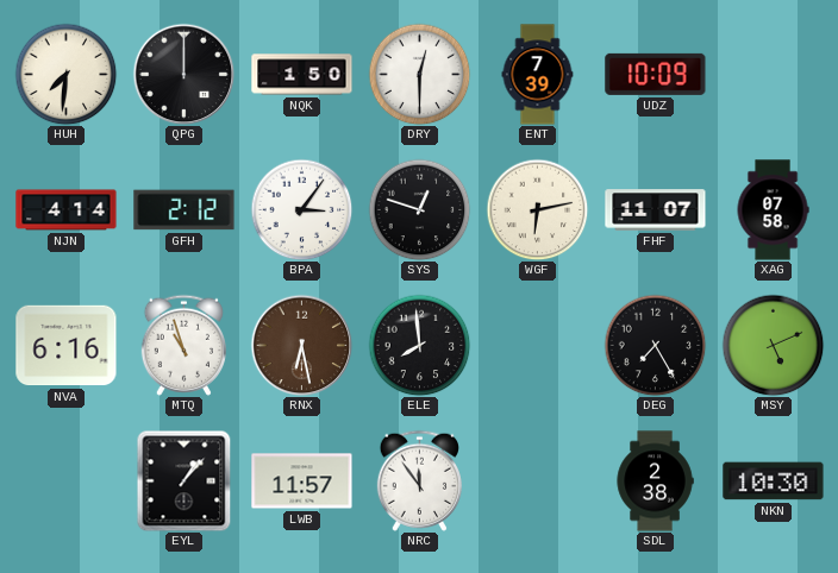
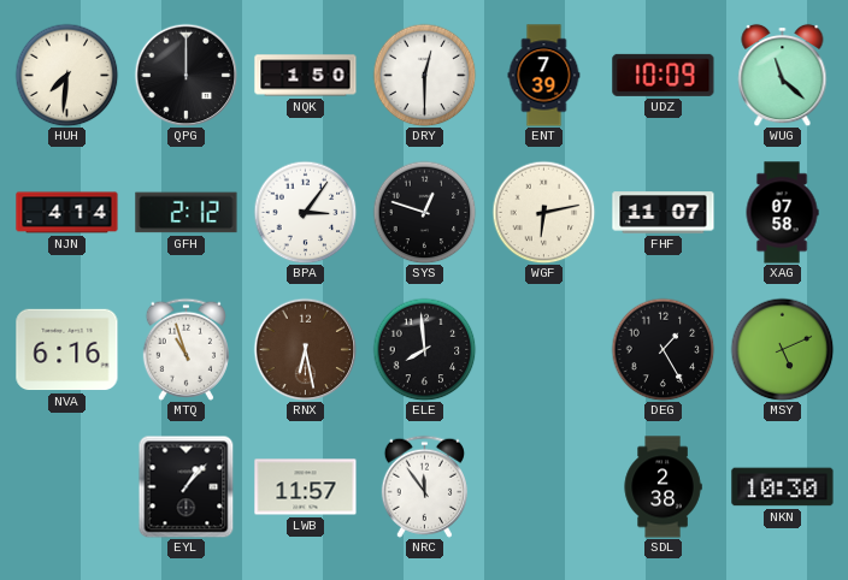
WUG: none -> 11:22
DEG: 7:25 -> 1:25
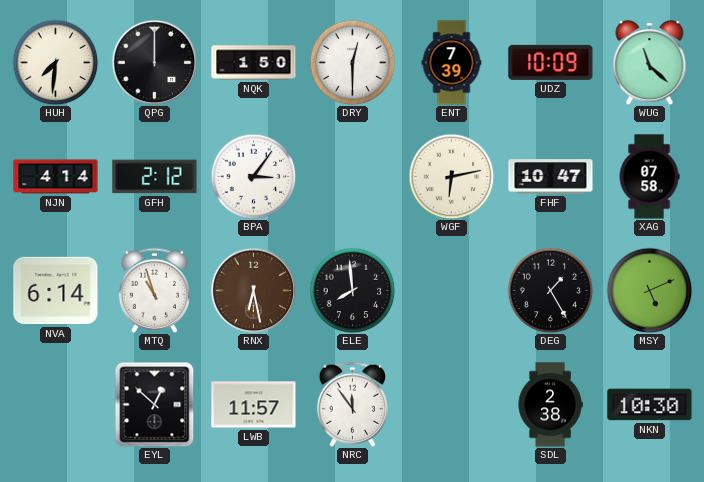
SYS: 12:48 -> none
FHF: 11:07 -> 10:47
NVA: 6:16 -> 6:14
EYL: 1:07 -> 12:52
